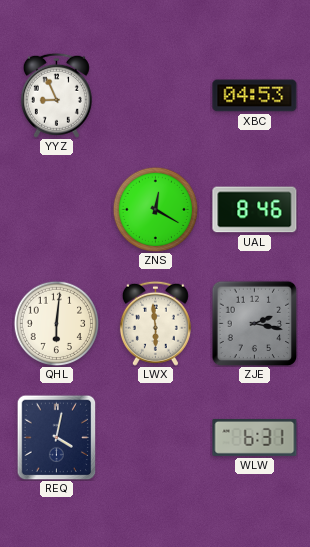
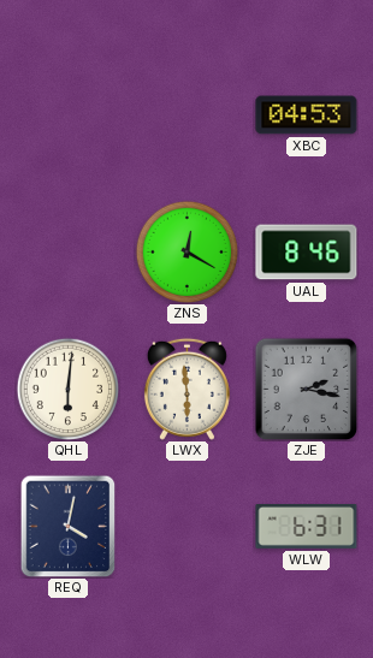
YYZ: 8:56 -> none
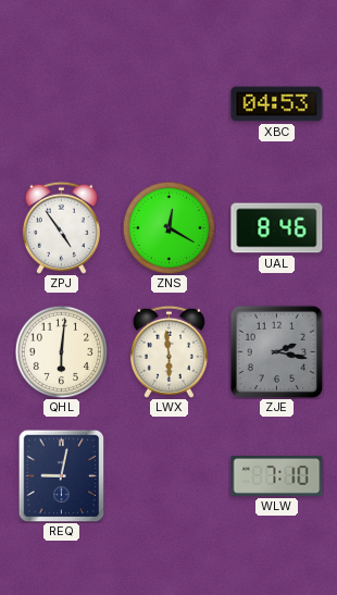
ZPJ: none -> 4:54
REQ: 4:02 -> 9:02
WLW: 6:31 -> 7:10
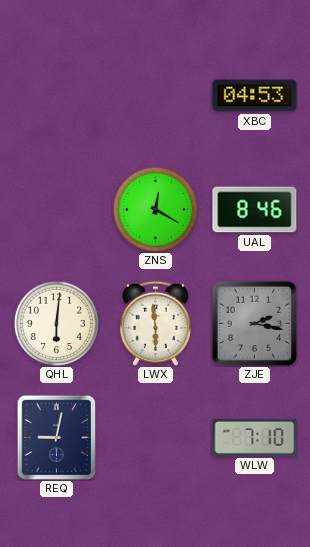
ZPJ: 4:54 -> none
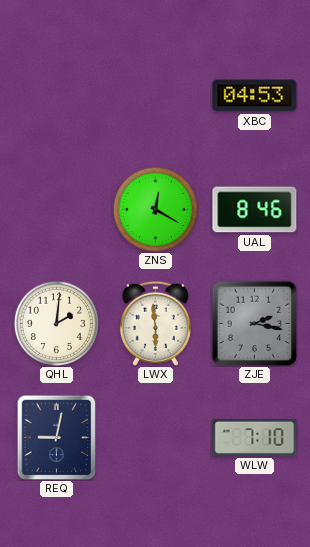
QHL: 6:01 -> 2:01
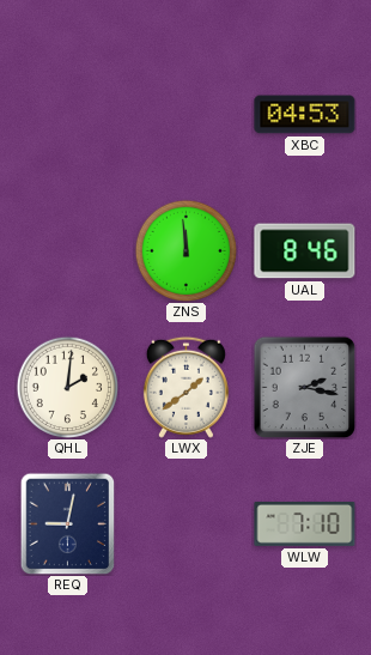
ZNS: 12:20 -> 11:59
LWX: 5:59 -> 1:39
